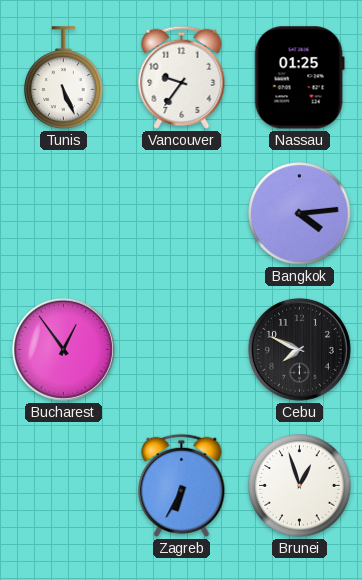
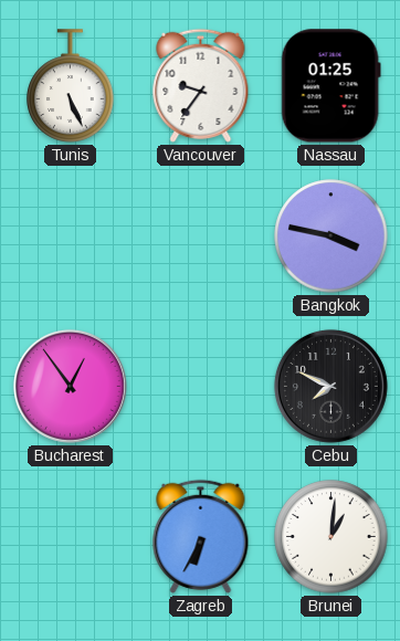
Bangkok: 4:14 -> 3:47
Brunei: 12:57 -> 1:01
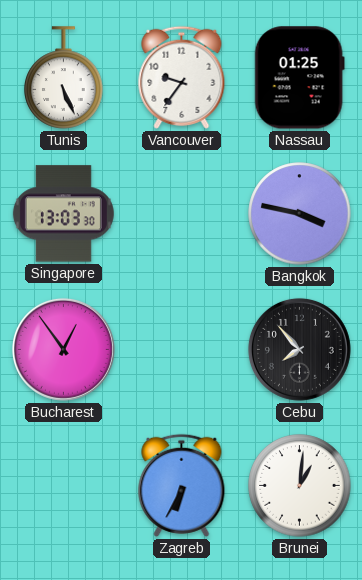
Singapore: none -> 13:03
Cebu: 7:49 -> 7:53
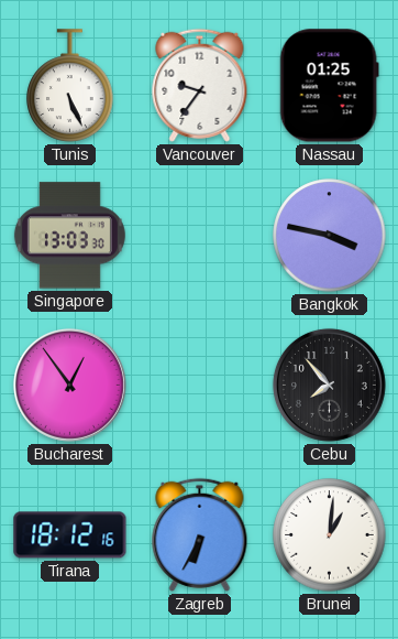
Tirana: none -> 18:12
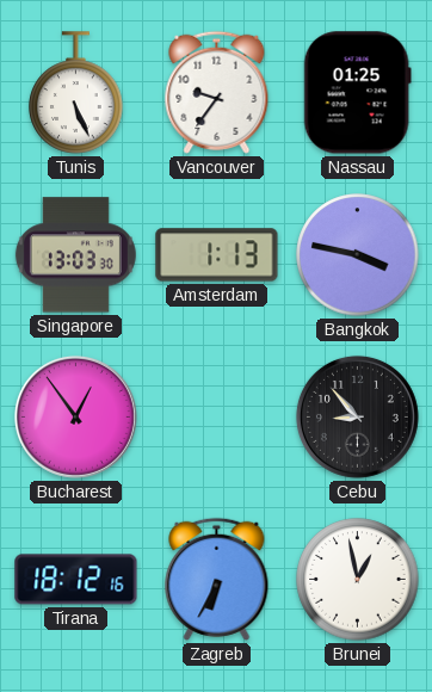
Amsterdam: none -> 1:13
Cebu: 7:53 -> 8:53
Brunei: 1:01 -> 12:58
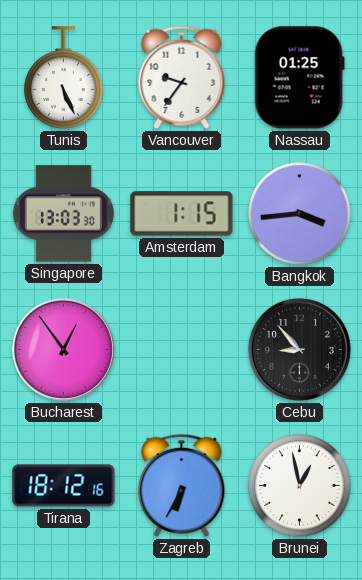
Amsterdam: 1:13 -> 1:15
Bangkok: 3:47 -> 3:44
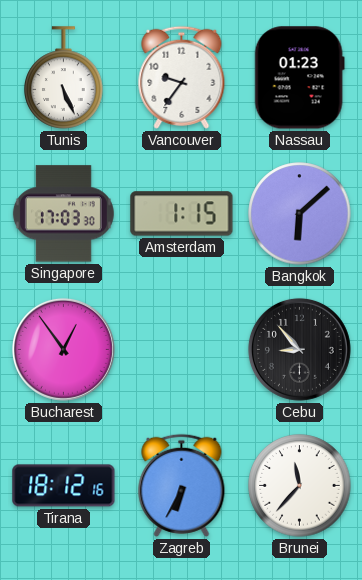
Nassau: 01:25 -> 01:23
Singapore: 13:03 -> 17:03
Bangkok: 3:44 -> 6:08
Brunei: 12:58 -> 11:37
